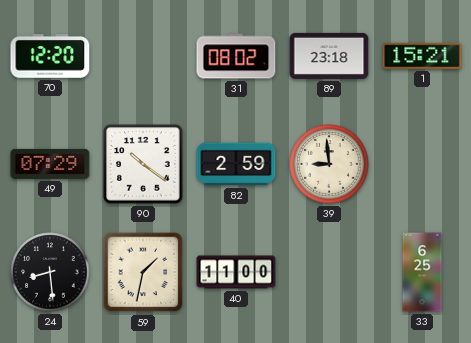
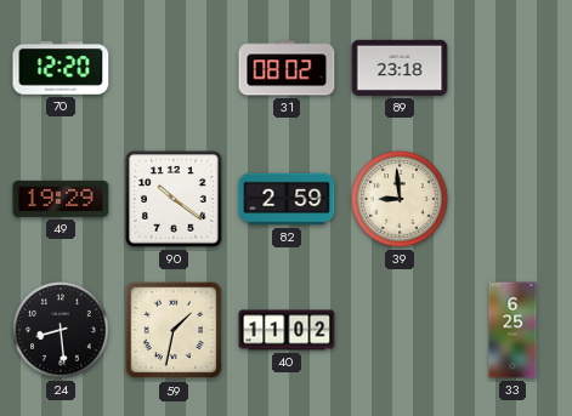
1: 15:21 -> none
49: 07:29 -> 19:29
40: 11:00 -> 11:02
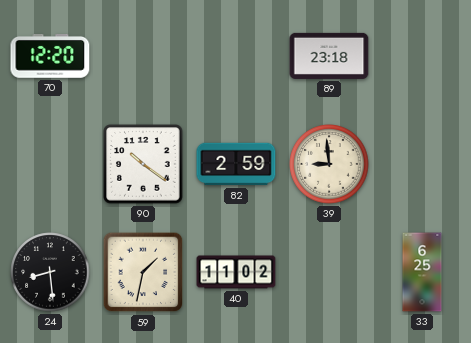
31: 08:02 -> none
49: 19:29 -> none
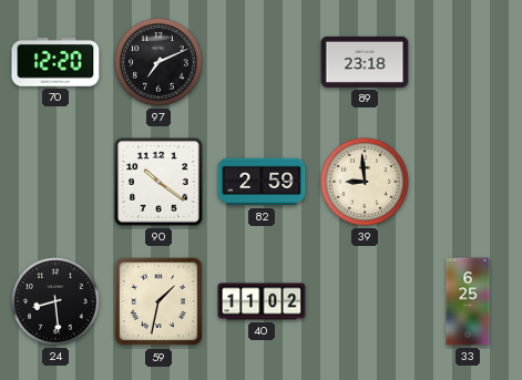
97: none -> 7:11
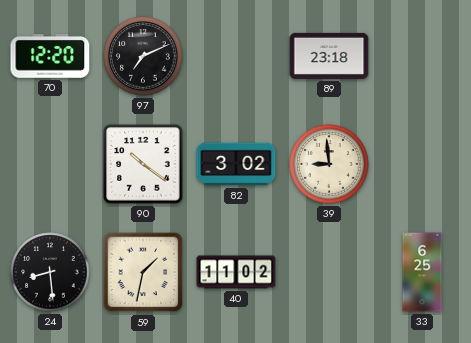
82: 2:59 -> 3:02
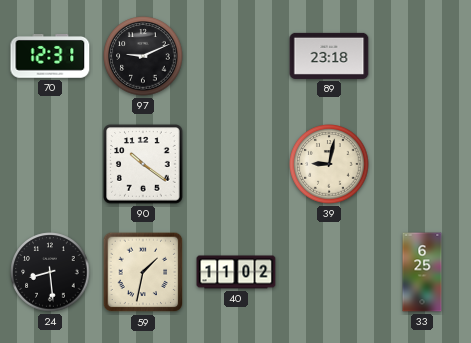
70: 12:20 -> 12:31
97: 7:11 -> 9:11
82: 3:02 -> none
39: 8:59 -> 9:02
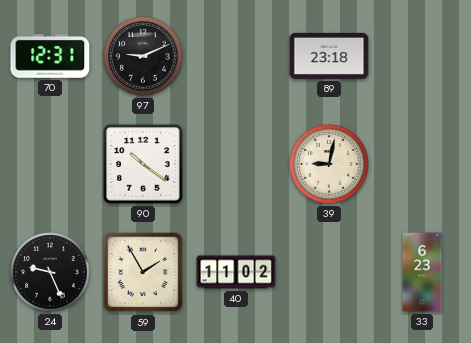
24: 8:29 -> 9:26
59: 1:32 -> 1:55
33: 6:25 -> 6:23
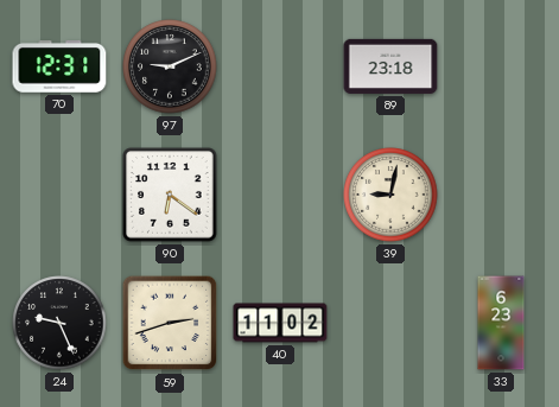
90: 10:21 -> 6:21
59: 1:55 -> 2:42
